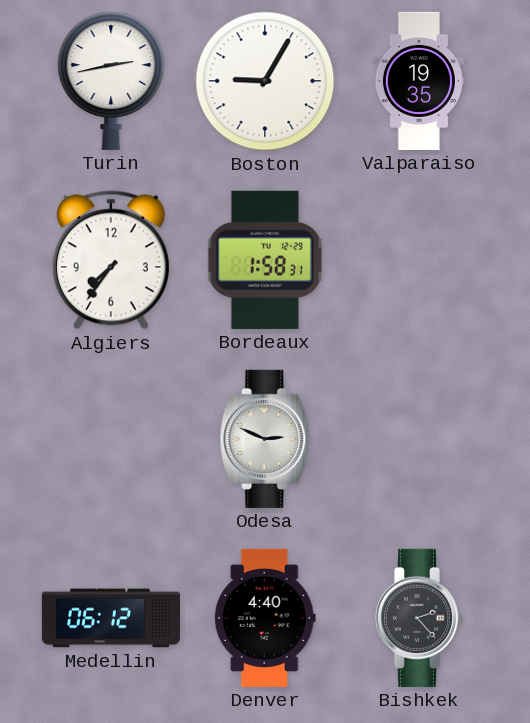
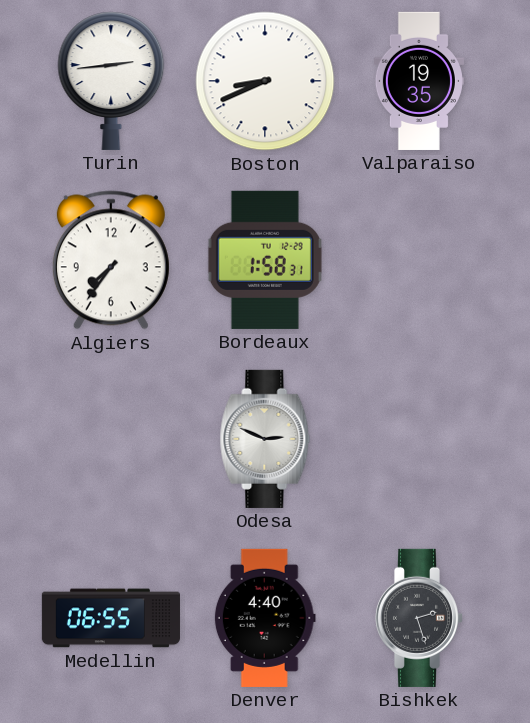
Turin: 2:43 -> 2:44
Boston: 9:05 -> 8:41
Medellin: 06:12 -> 06:55
Bishkek: 2:23 -> 2:27
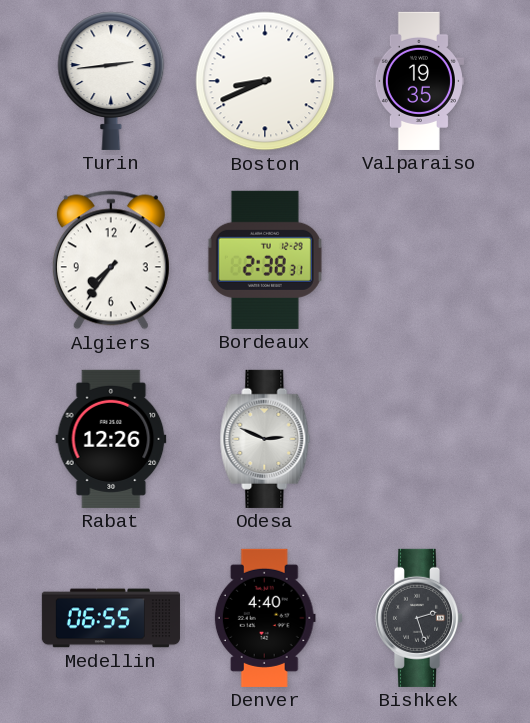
Bordeaux: 1:58 -> 2:38
Rabat: none -> 12:26
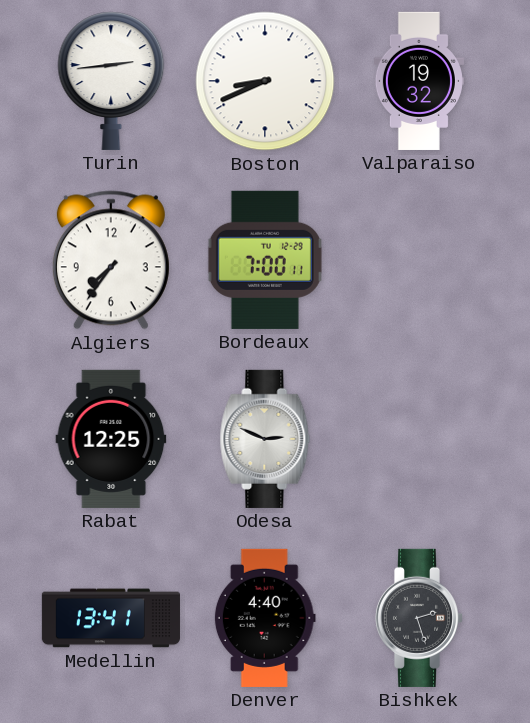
Valparaiso: 19:35 -> 19:32
Bordeaux: 2:38 -> 7:00
Rabat: 12:26 -> 12:25
Medellin: 06:55 -> 13:41
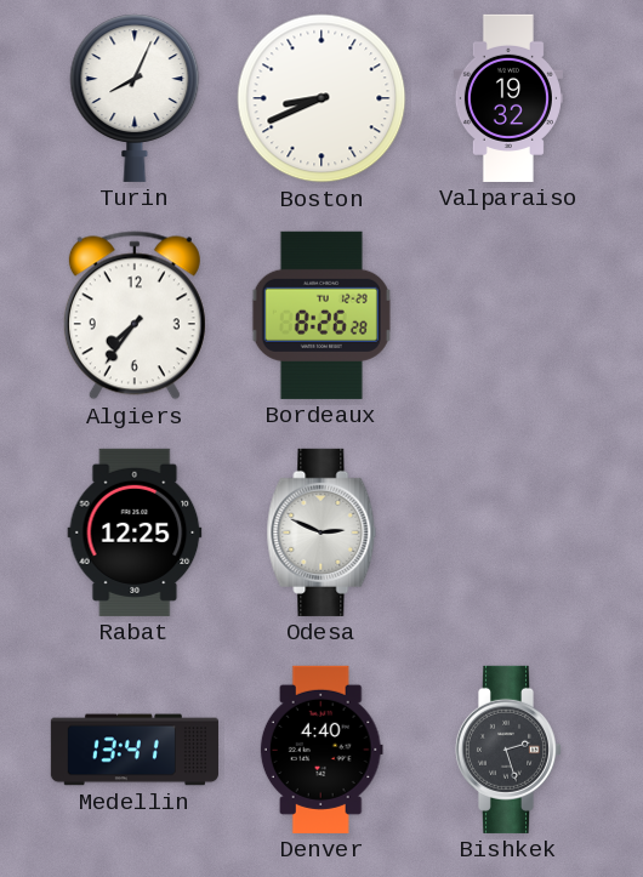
Turin: 2:44 -> 8:04
Bordeaux: 7:00 -> 8:26
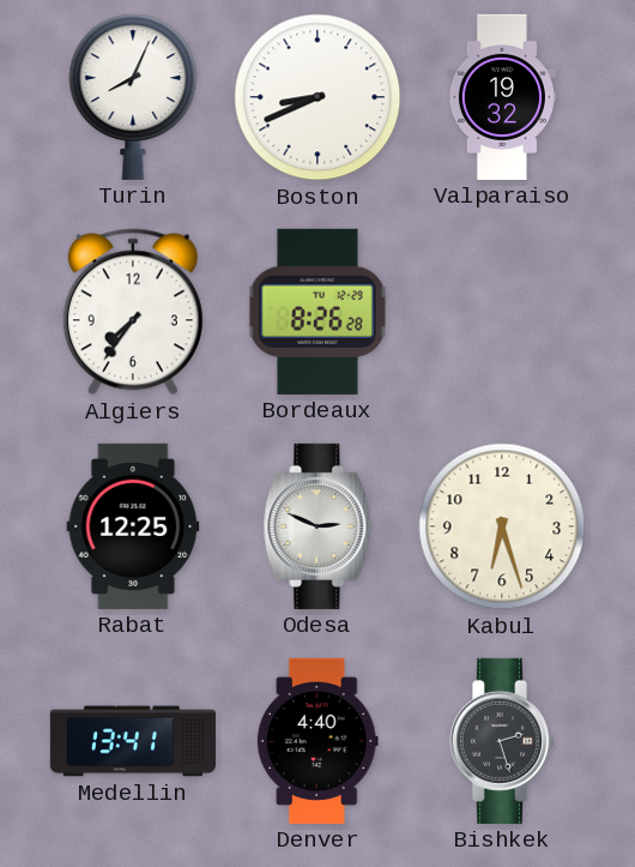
Kabul: none -> 6:27
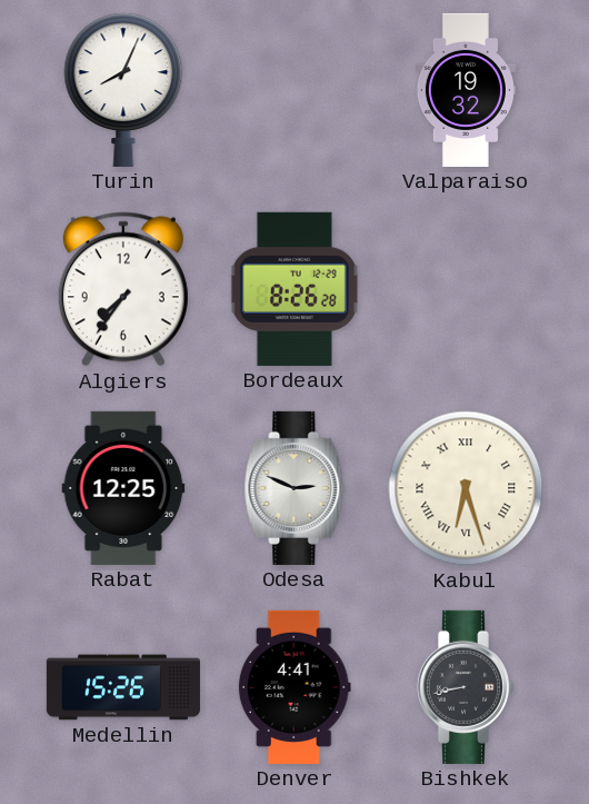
Boston: 8:41 -> none
Kabul numerals: Arabic -> Roman
Medellin: 13:41 -> 15:26
Denver: 4:40 -> 4:41
Bishkek: 2:27 -> 8:43
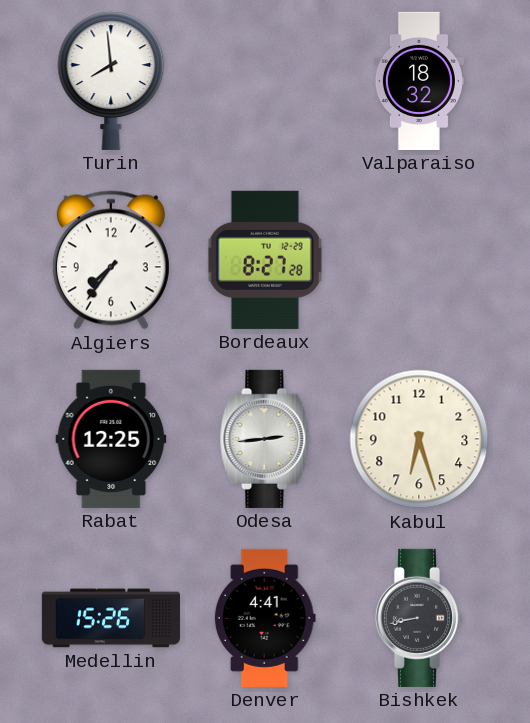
Turin: 8:04 -> 7:59
Valparaiso: 19:32 -> 18:32
Bordeaux: 8:26 -> 8:27
Odesa: 2:49 -> 2:44
Kabul numerals: Roman -> Arabic
